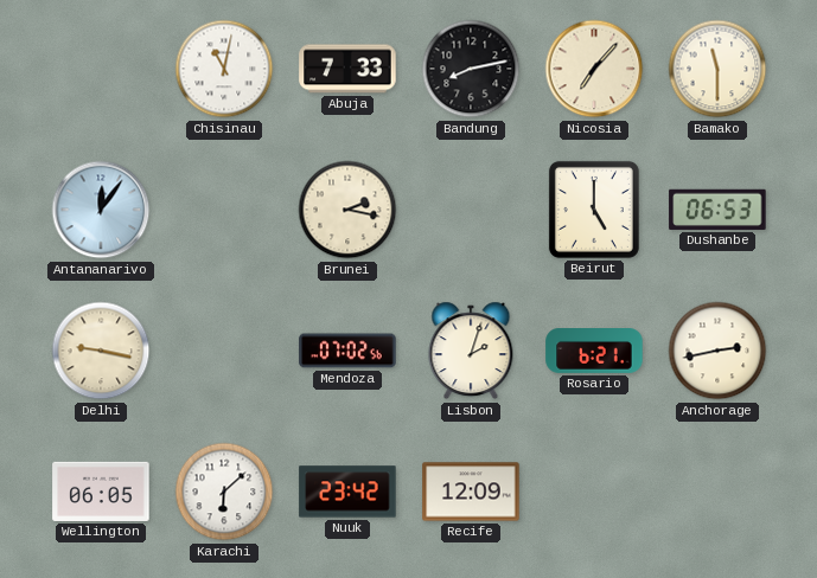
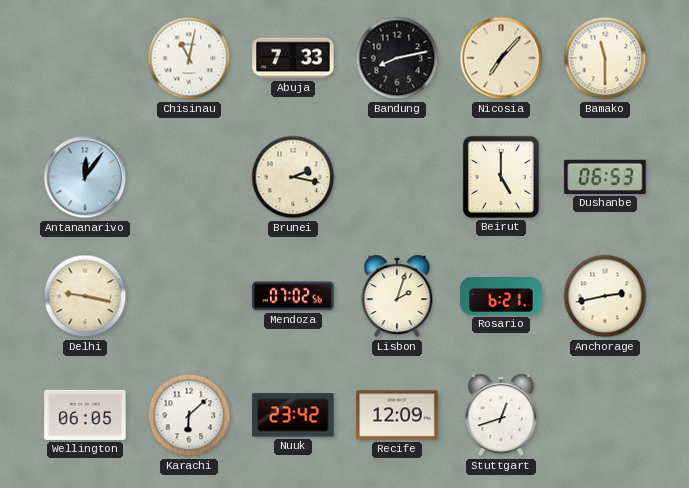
Stuttgart: none -> 12:42
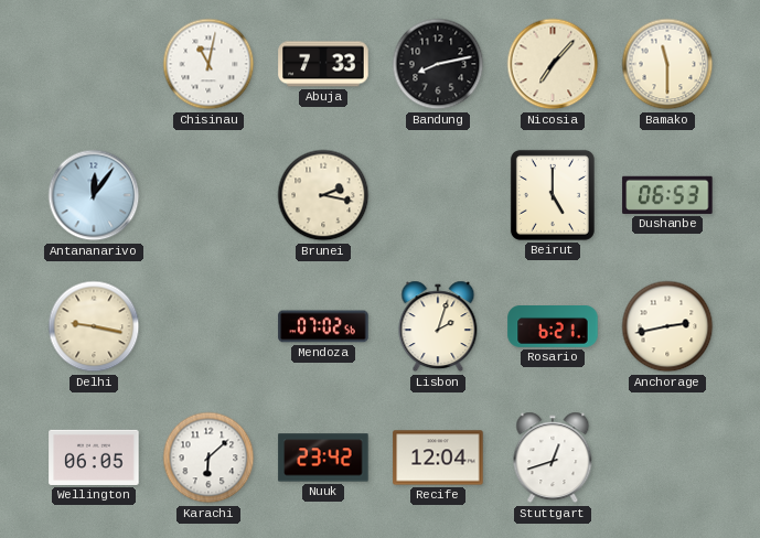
Recife: 12:09 -> 12:04
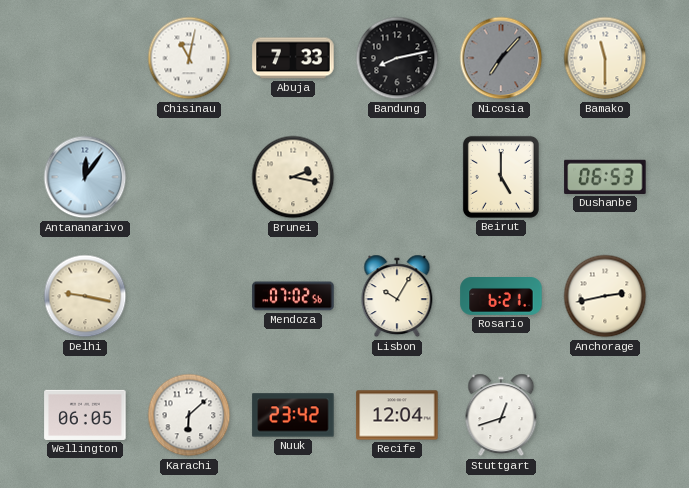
Nicosia dial: cream -> grey
Lisbon: 2:03 -> 10:05
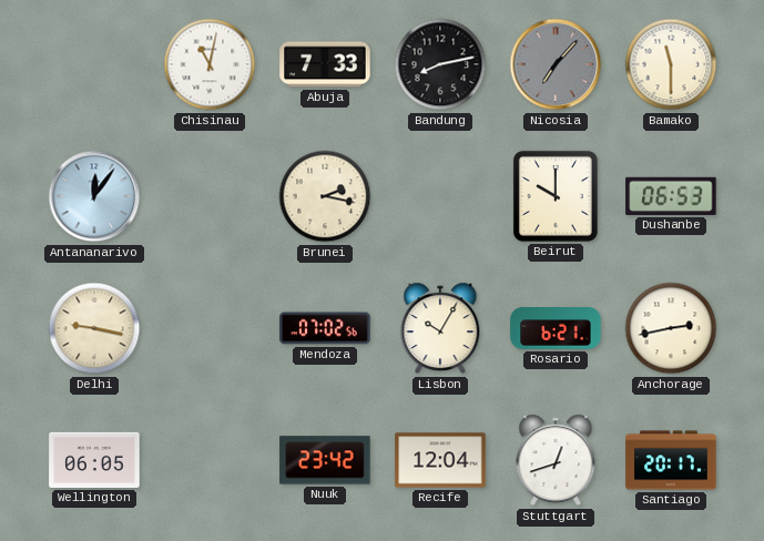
Beirut: 5:00 -> 10:00
Karachi: 6:08 -> none
Santiago: none -> 20:17
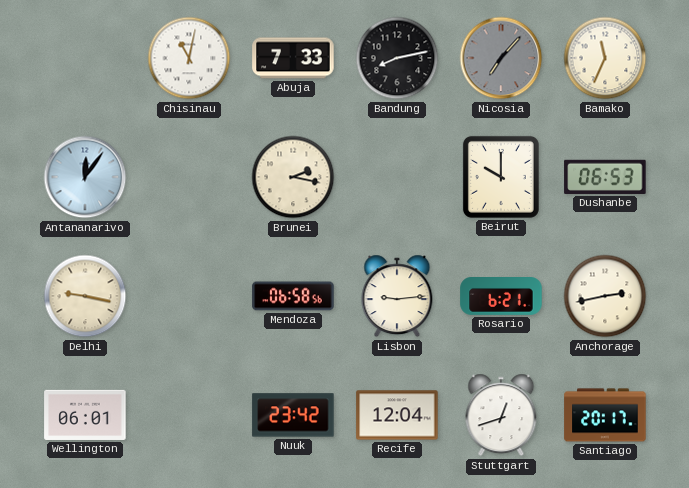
Bamako: 11:30 -> 11:34
Mendoza: 07:02 -> 06:58
Lisbon: 10:05 -> 9:14
Wellington: 06:05 -> 06:01
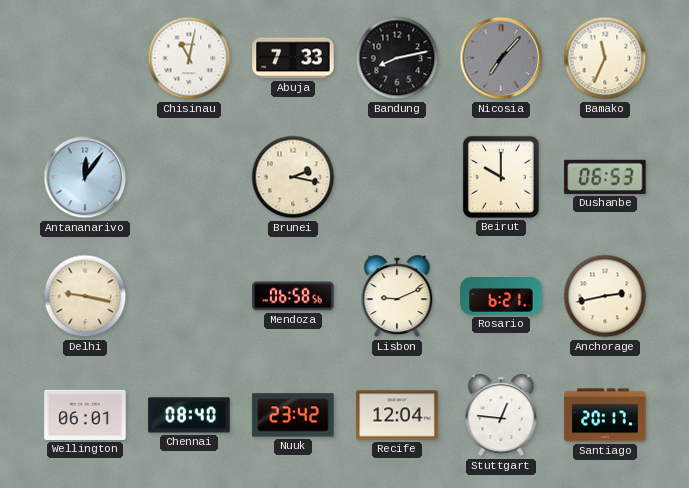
Lisbon: 9:14 -> 9:11
Chennai: none -> 08:40
Stuttgart: 12:42 -> 12:46
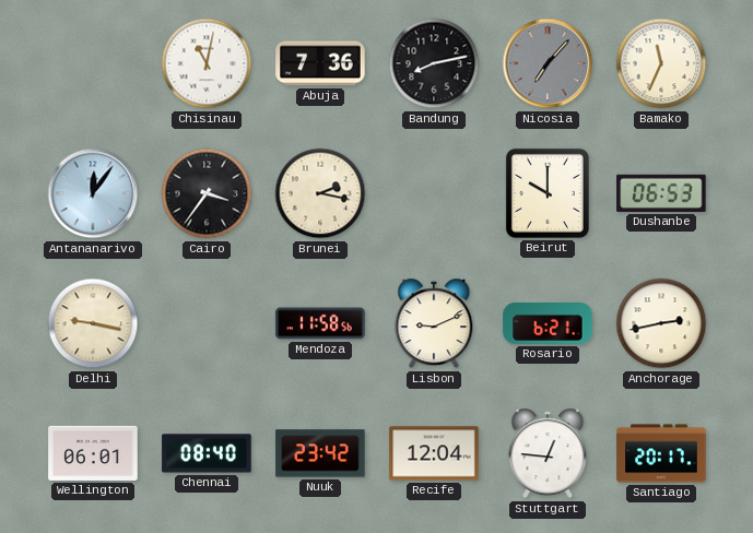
Abuja: 7:33 -> 7:36
Cairo: none -> 3:36
Mendoza: 06:58 -> 11:58
